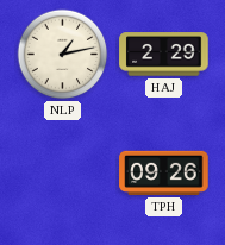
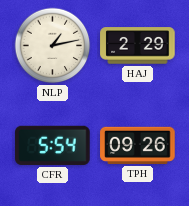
CFR: none -> 5:54
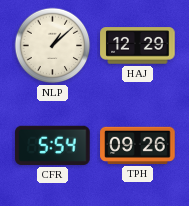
NLP: 1:13 -> 1:08
HAJ: 2:29 -> 12:29
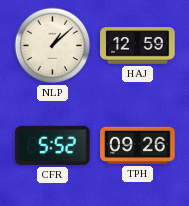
HAJ: 12:29 -> 12:59
CFR: 5:54 -> 5:52
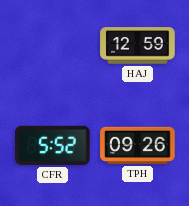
NLP: 1:08 -> none
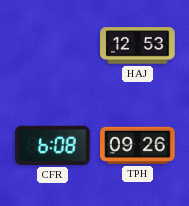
HAJ: 12:59 -> 12:53
CFR: 5:52 -> 6:08
